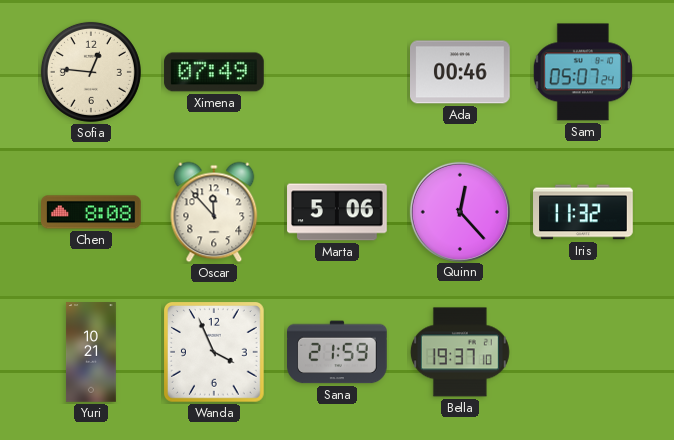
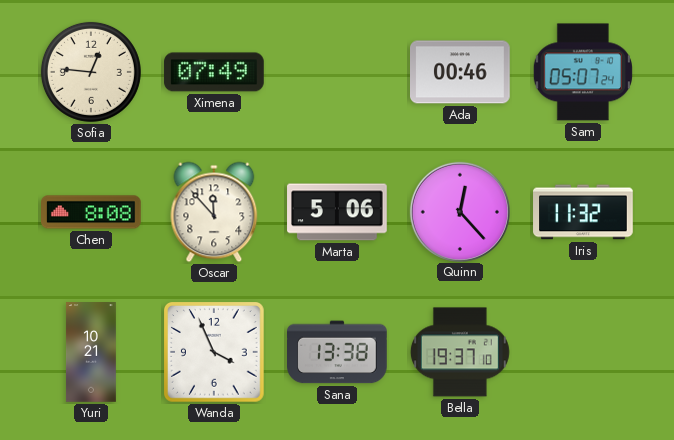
Sana: 21:59 -> 13:38
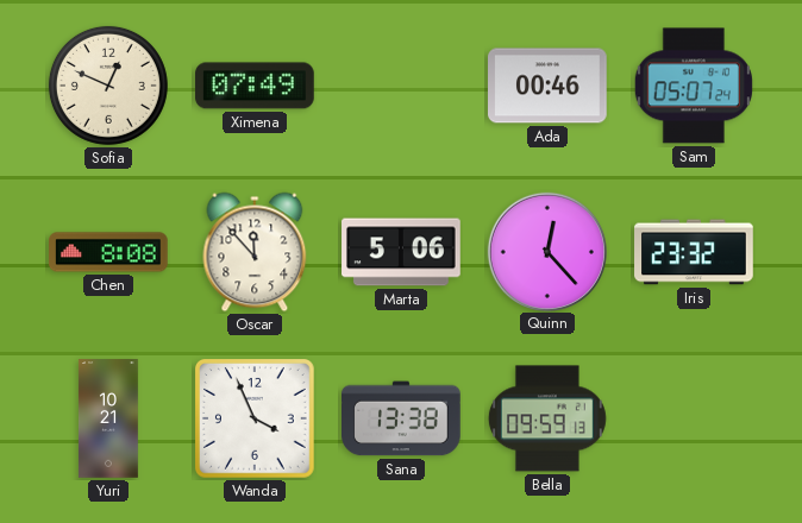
Sofia: 12:46 -> 12:49
Iris: 11:32 -> 23:32
Bella: 19:37 -> 09:59
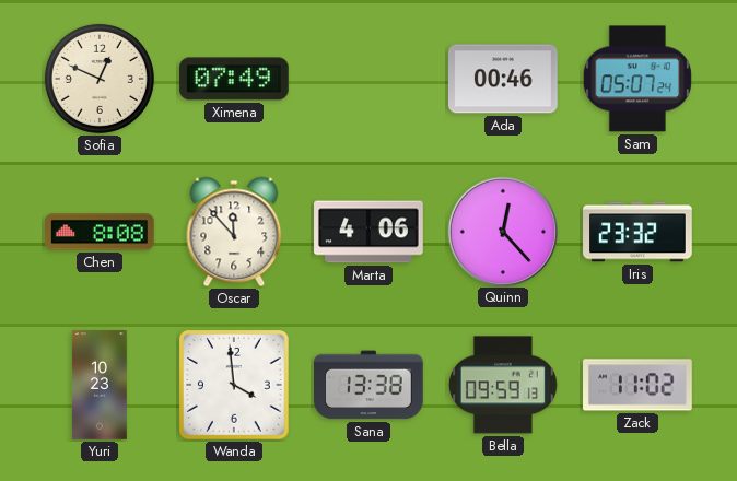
Marta: 5:06 -> 4:06
Yuri: 10:21 -> 10:23
Wanda: 3:56 -> 3:59
Zack: none -> 11:02
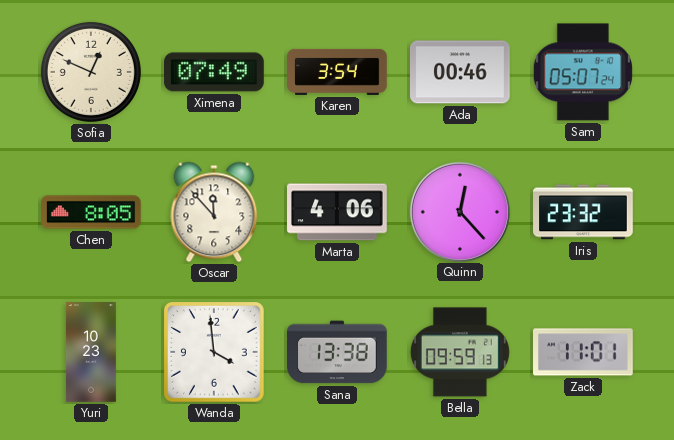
Karen: none -> 3:54
Chen: 8:08 -> 8:05
Zack: 11:02 -> 11:01
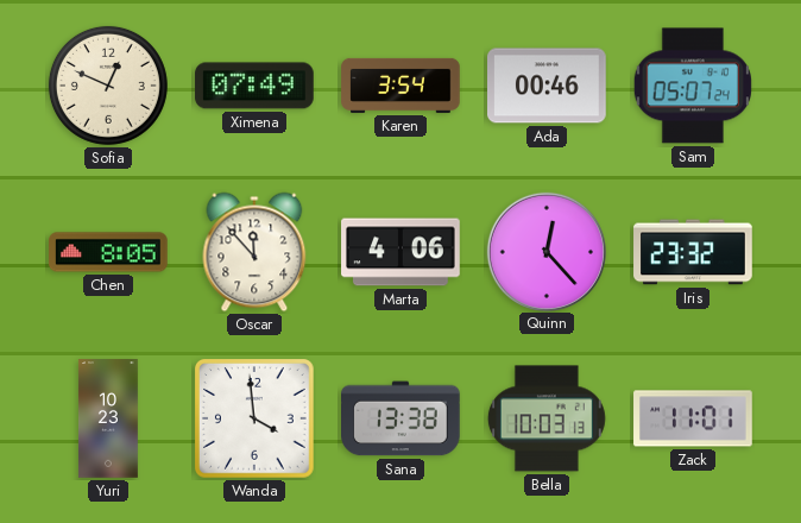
Bella: 09:59 -> 10:03
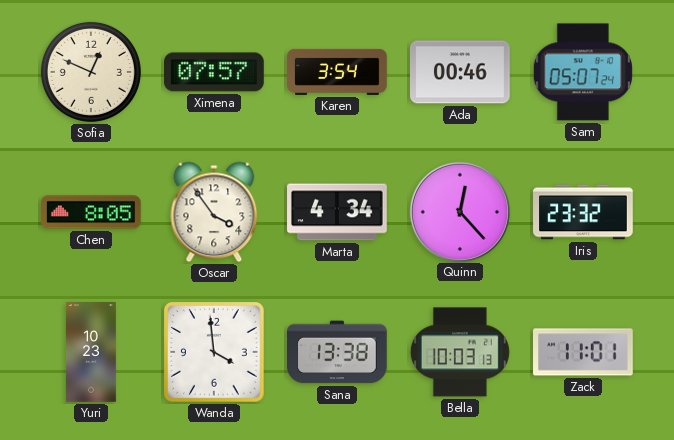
Ximena: 07:49 -> 07:57
Oscar: 11:53 -> 3:54
Marta: 4:06 -> 4:34
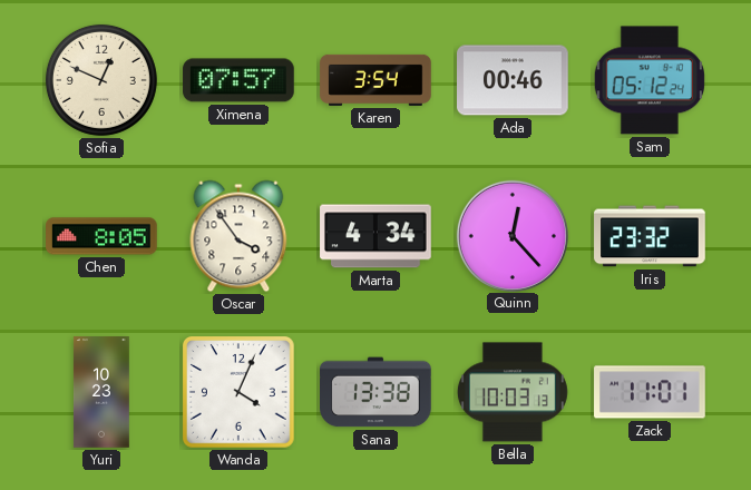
Sam: 05:07 -> 05:12
Wanda: 3:59 -> 4:04
